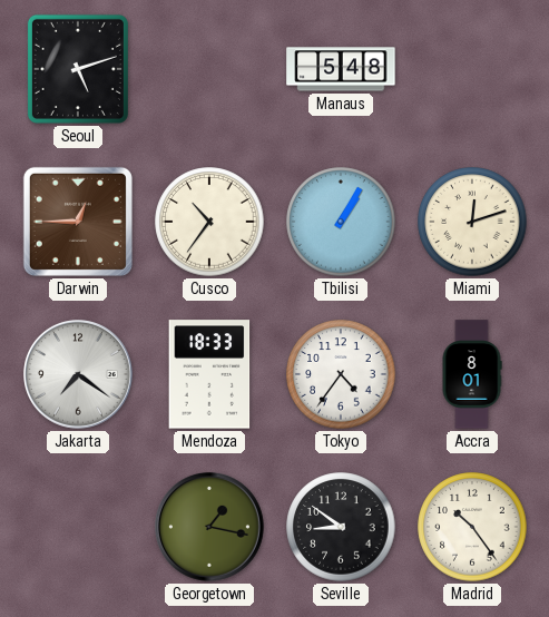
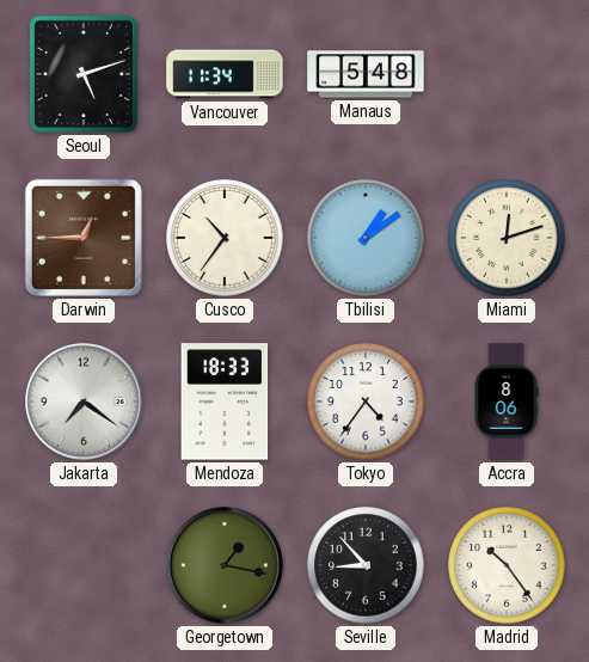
Vancouver: none -> 11:34
Tbilisi: 1:05 -> 1:09
Accra: 8:01 -> 8:06
Seville: 8:51 -> 8:53
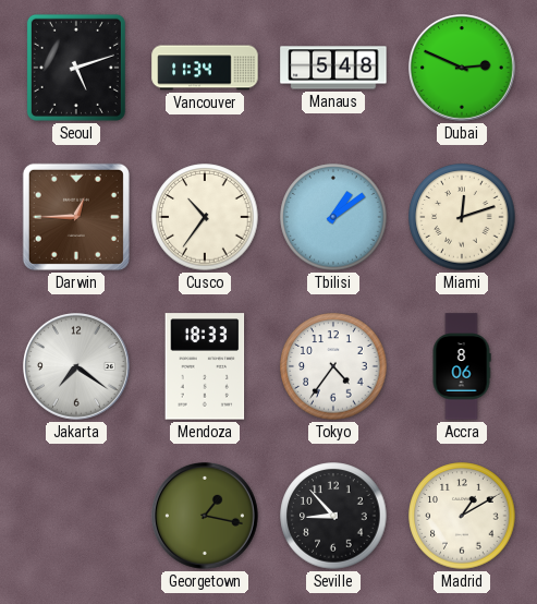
Dubai: none -> 2:49
Madrid: 10:24 -> 1:10
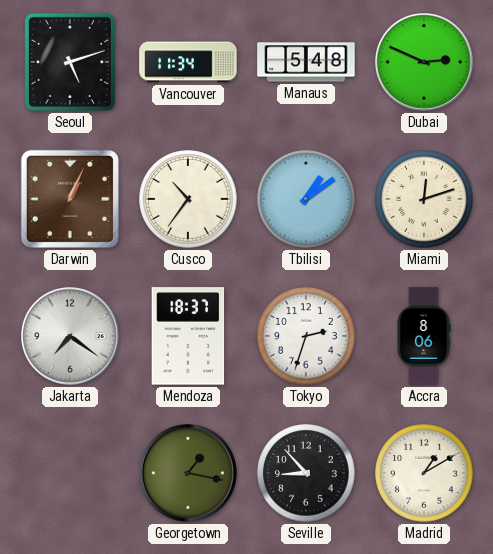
Darwin: 12:45 -> 1:04
Mendoza: 18:33 -> 18:37
Tokyo: 4:36 -> 2:33
